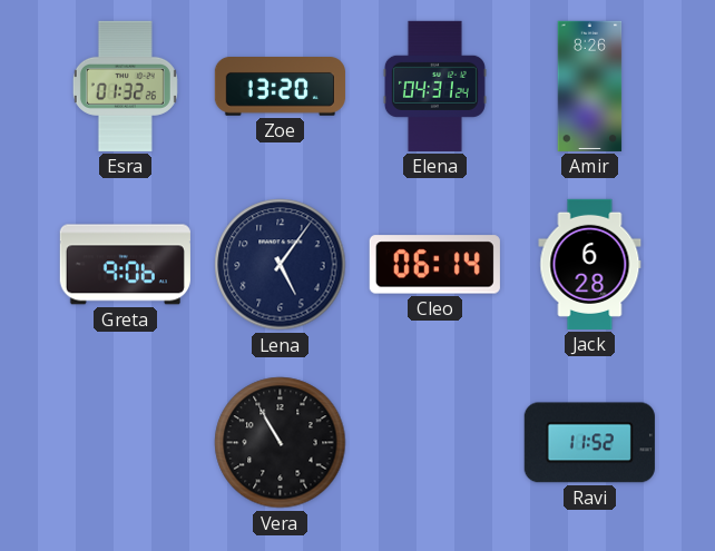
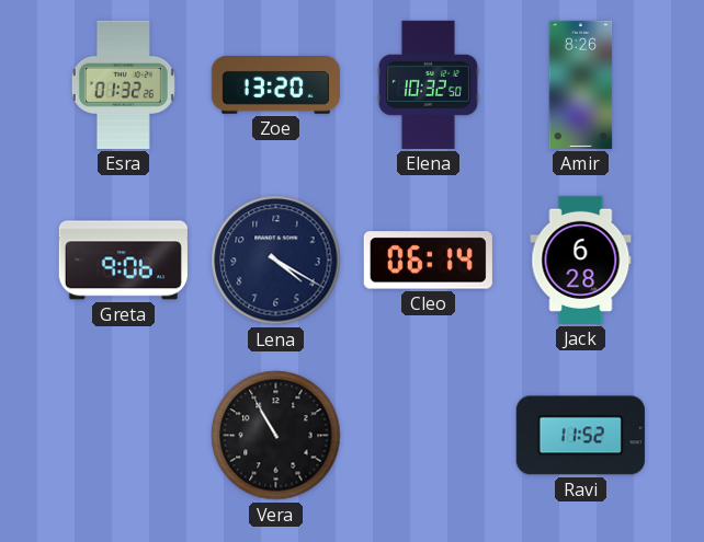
Elena: 04:31 -> 10:32
Lena: 5:06 -> 4:20
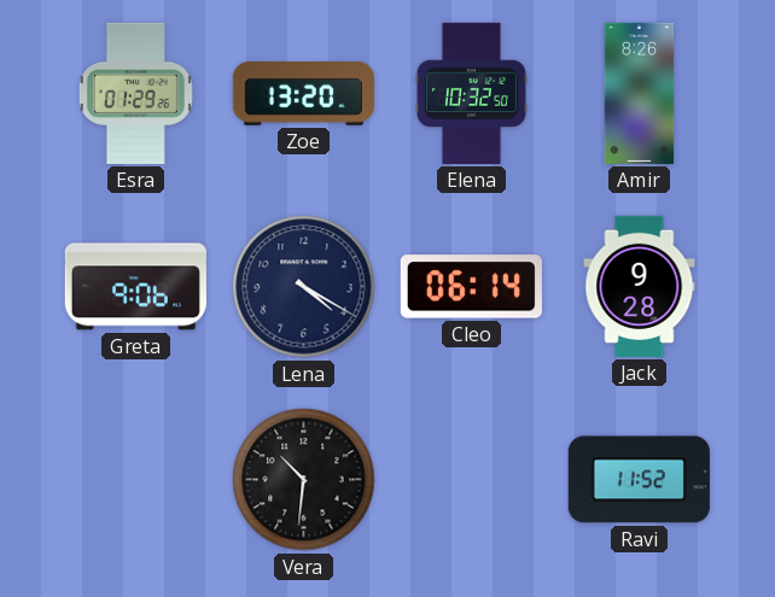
Esra: 01:32 -> 01:29
Jack: 6:28 -> 9:28
Vera: 10:55 -> 10:31
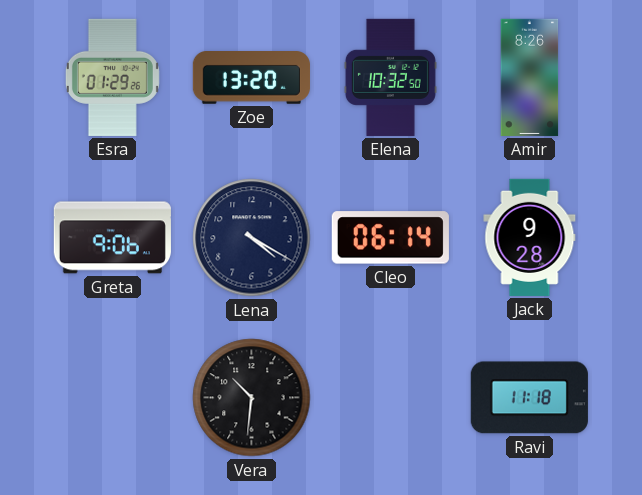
Ravi: 11:52 -> 11:18
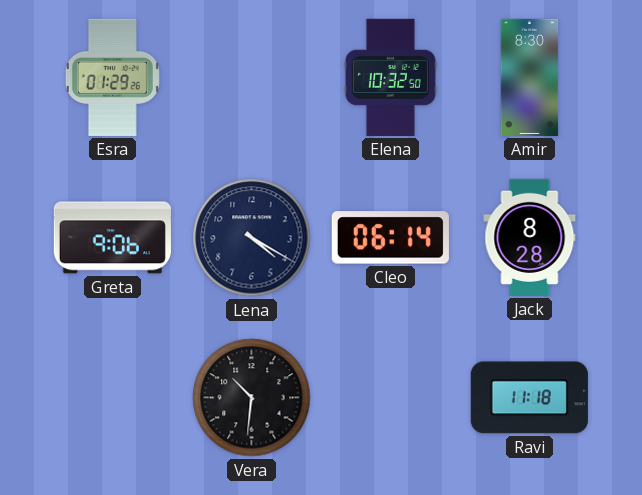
Zoe: 13:20 -> none
Amir: 8:26 -> 8:30
Jack: 9:28 -> 8:28
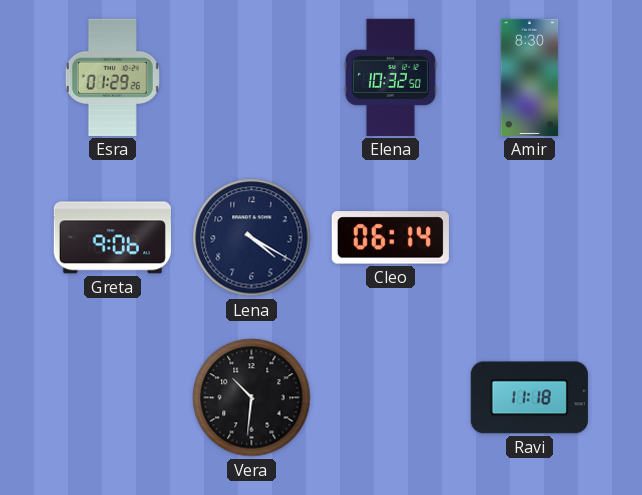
Jack: 8:28 -> none
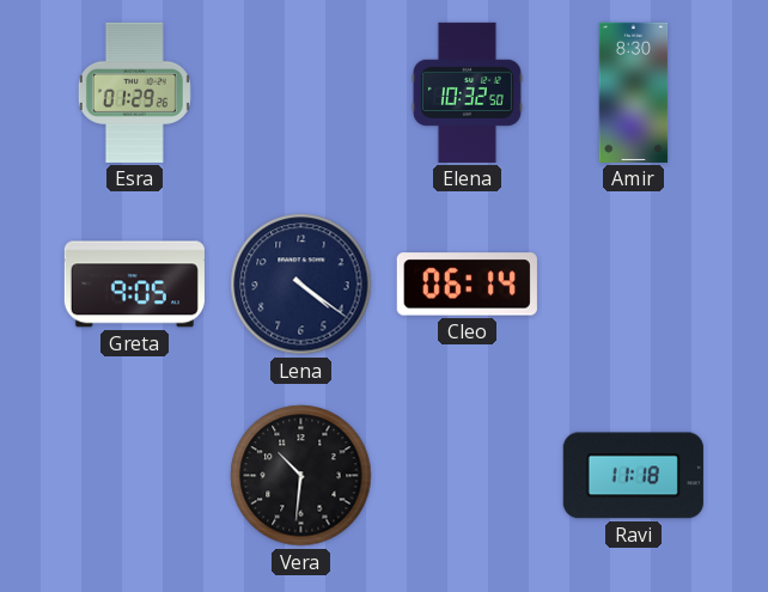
Greta: 9:06 -> 9:05
Lena: 4:20 -> 4:21
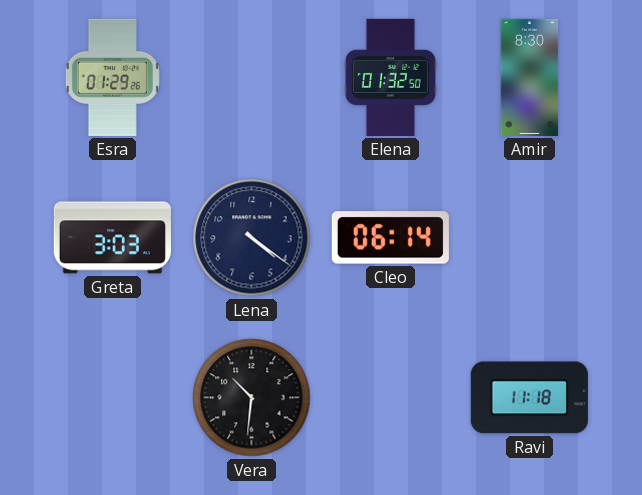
Elena: 10:32 -> 01:32
Greta: 9:05 -> 3:03
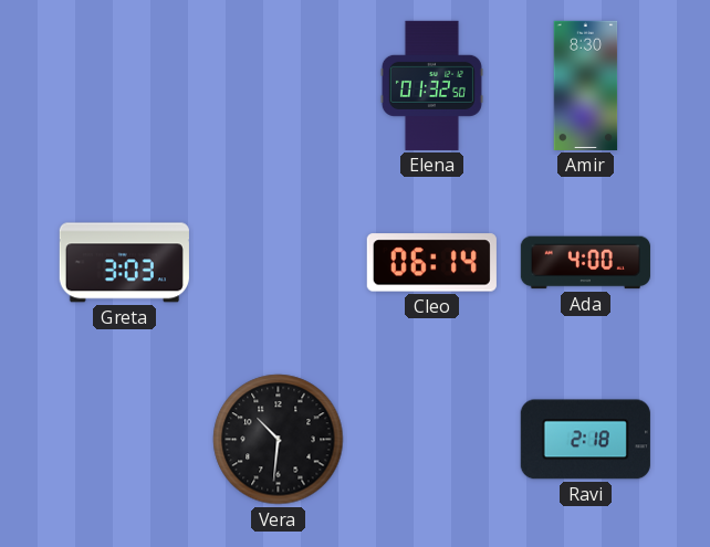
Esra: 01:29 -> none
Lena: 4:21 -> none
Ada: none -> 4:00
Ravi: 11:18 -> 2:18
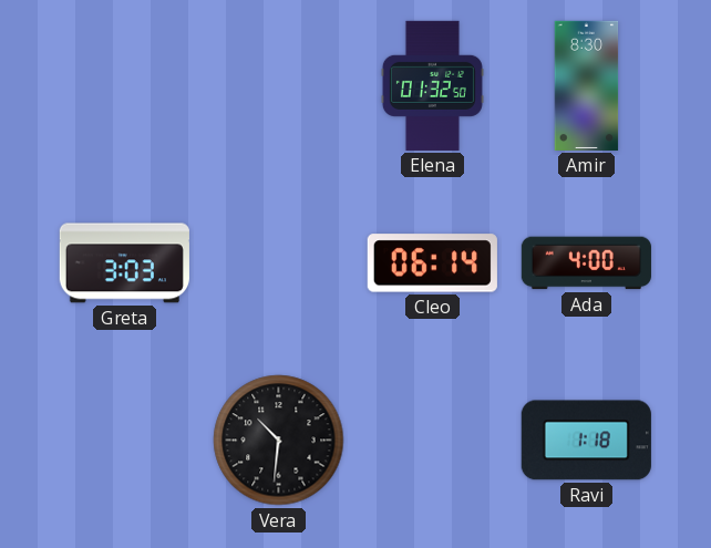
Ravi: 2:18 -> 1:18
